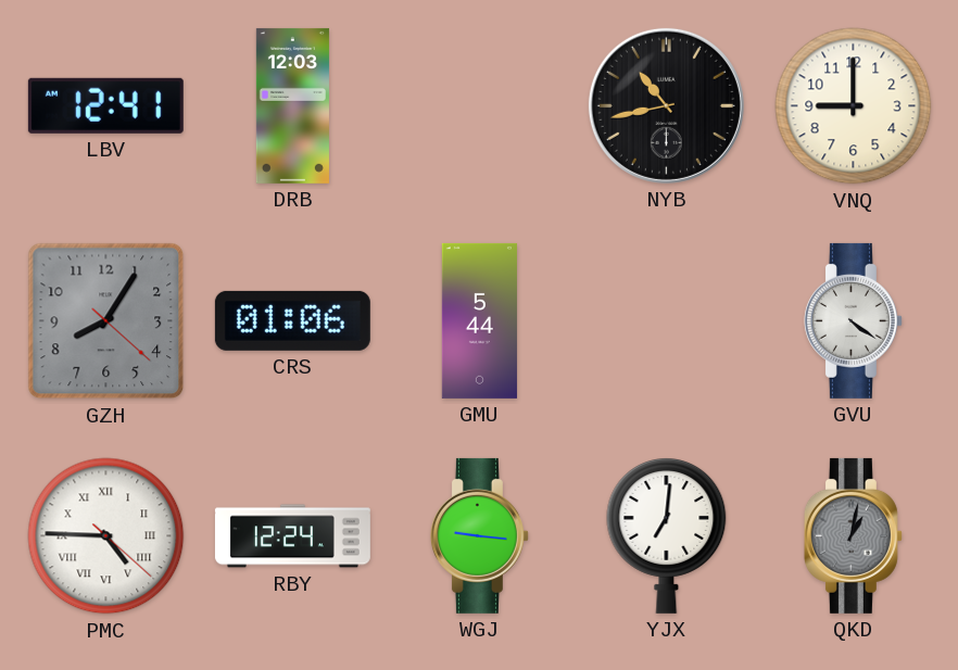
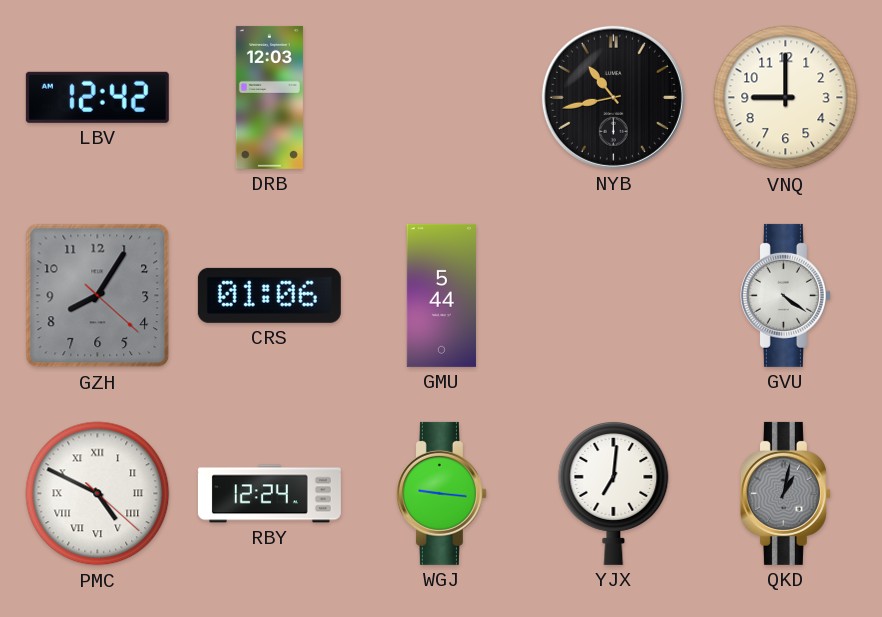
LBV: 12:41 -> 12:42
PMC: 4:45 -> 4:49
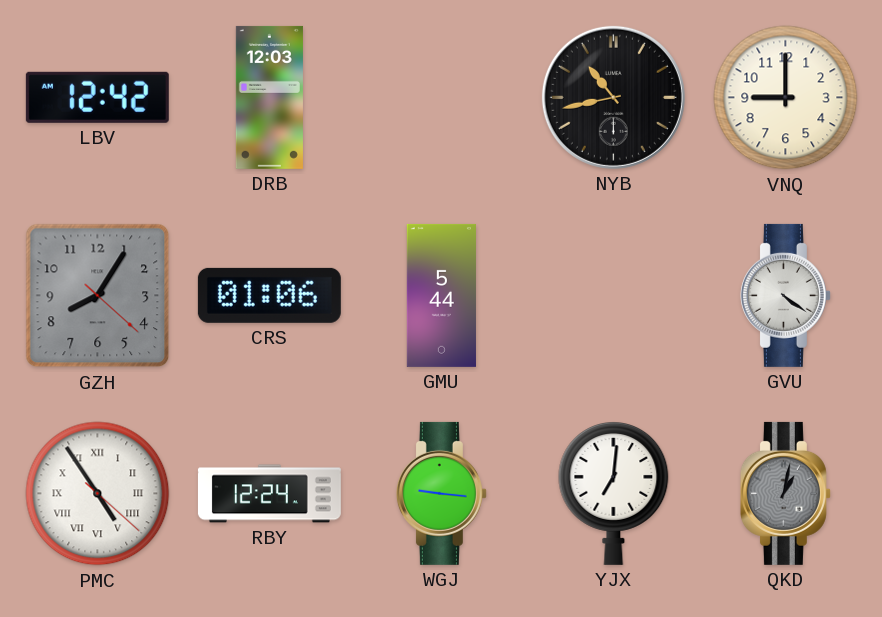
PMC: 4:49 -> 4:54
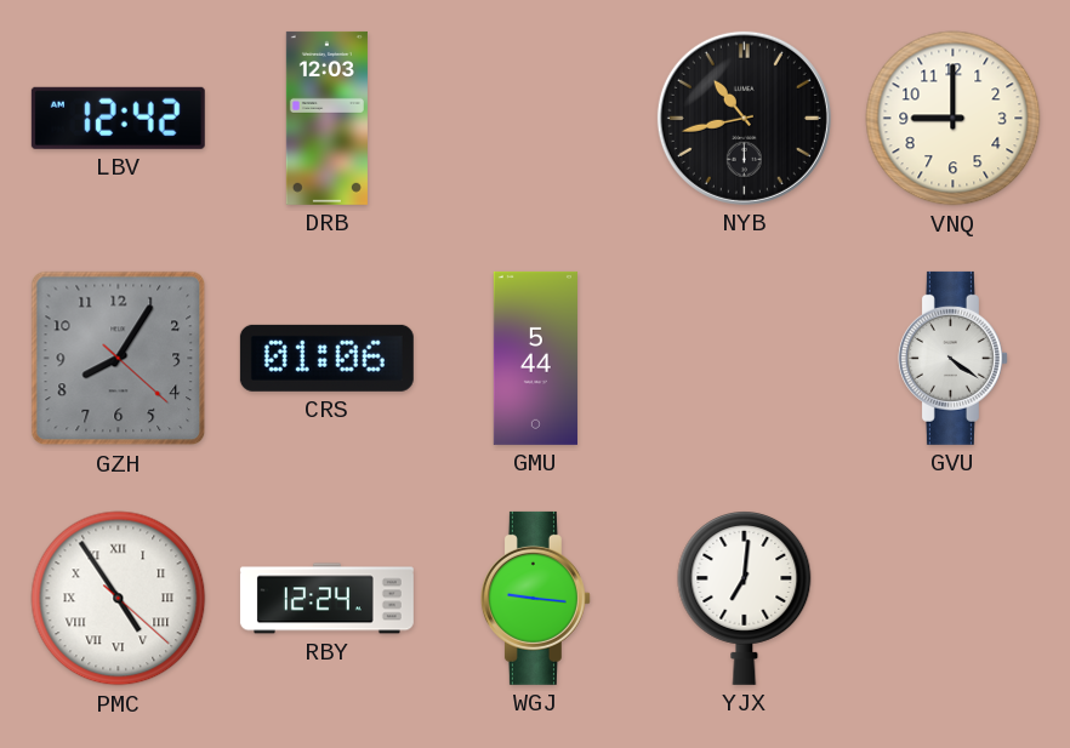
QKD: 1:02 -> none
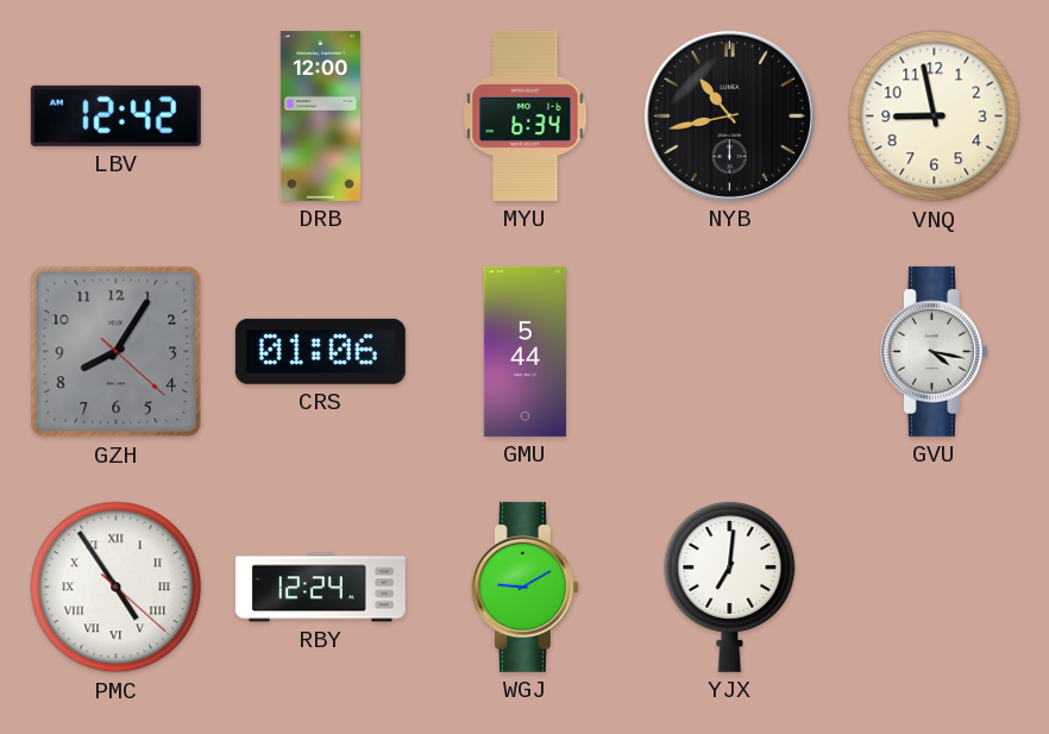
DRB: 12:03 -> 12:00
MYU: none -> 6:34
VNQ: 9:00 -> 8:58
GVU: 4:21 -> 4:17
WGJ: 9:16 -> 9:10
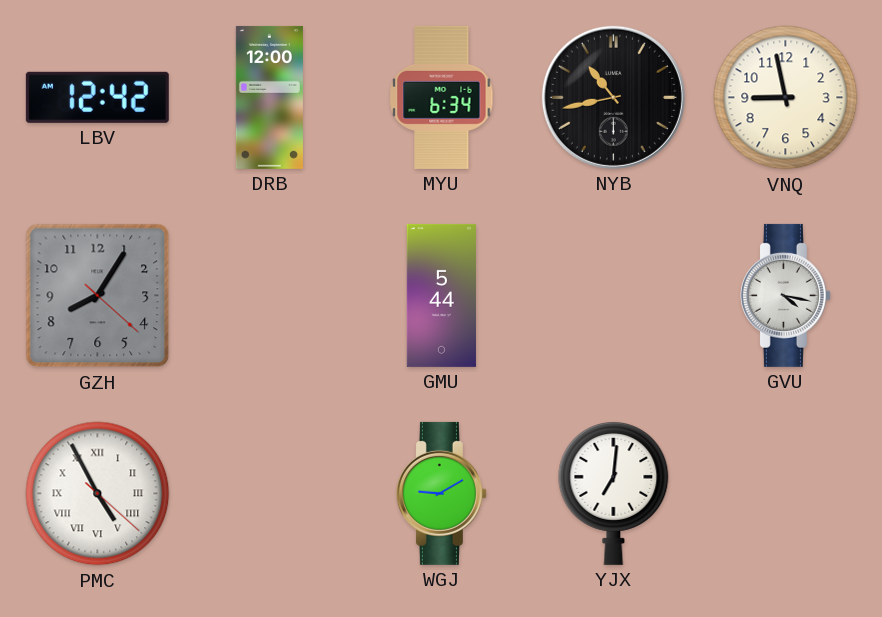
CRS: 01:06 -> none
PMC: 4:54 -> 4:55
RBY: 12:24 -> none
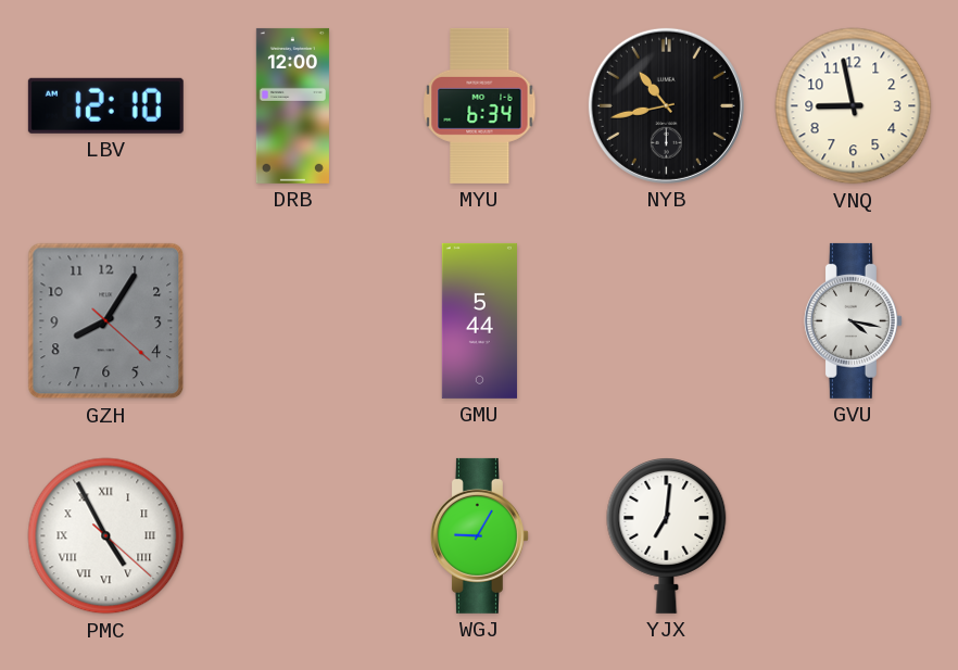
LBV: 12:42 -> 12:10
WGJ: 9:10 -> 9:05
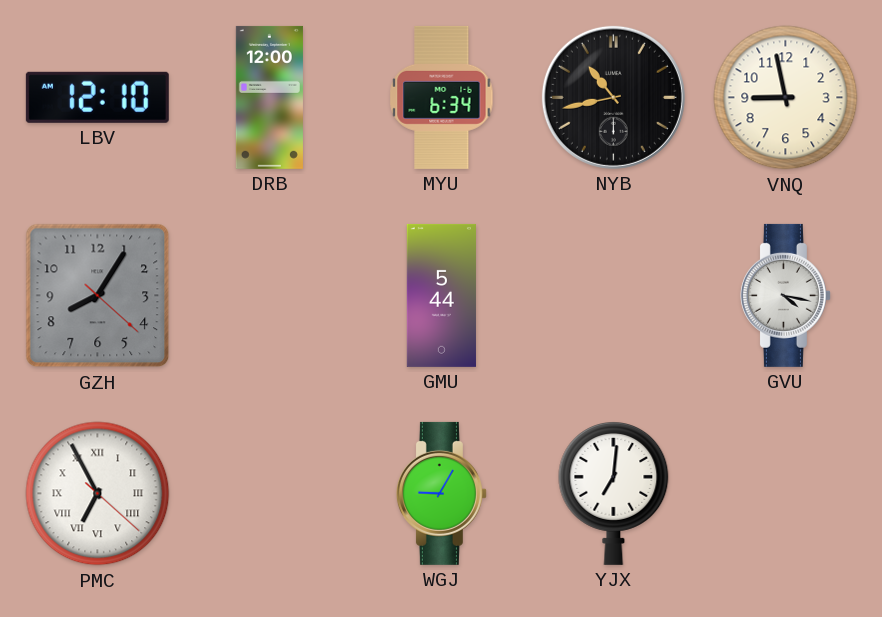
PMC: 4:55 -> 6:55
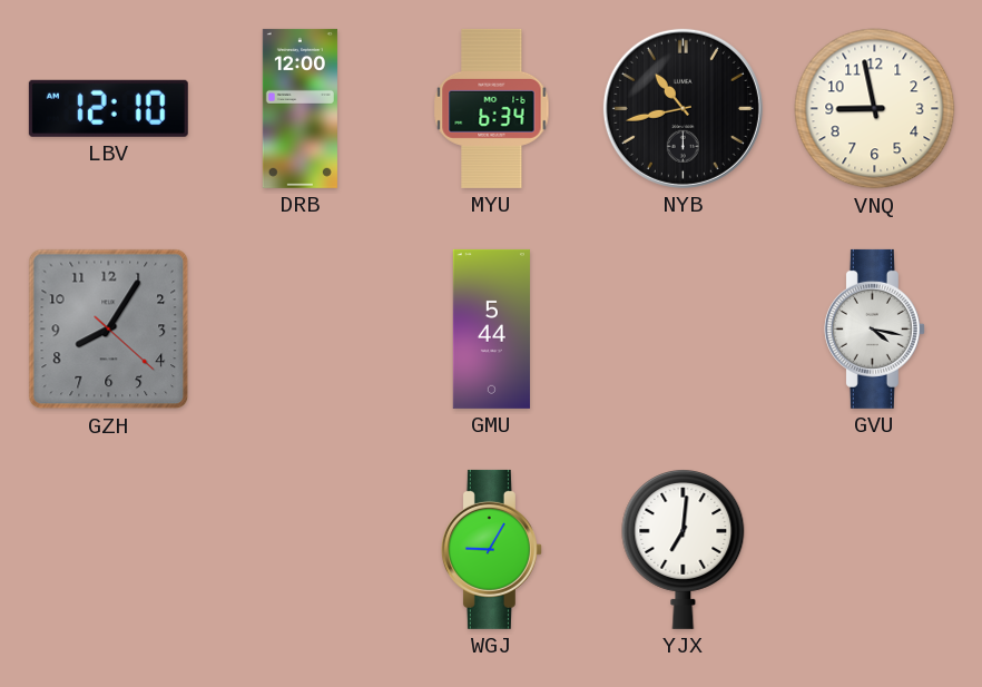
PMC: 6:55 -> none
